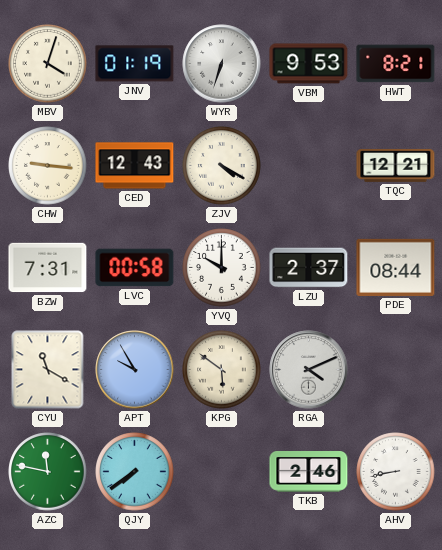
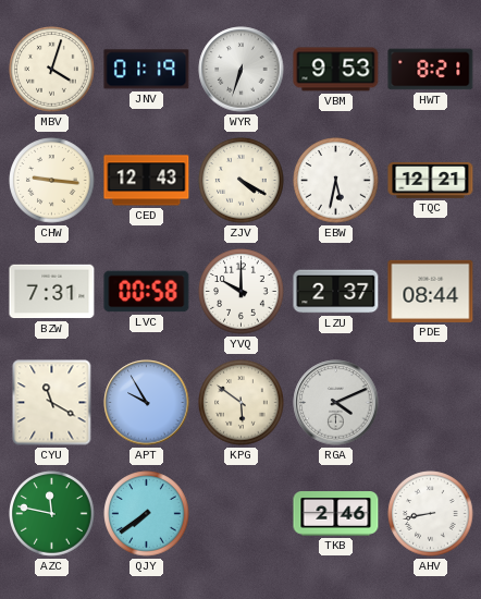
EBW: none -> 5:32
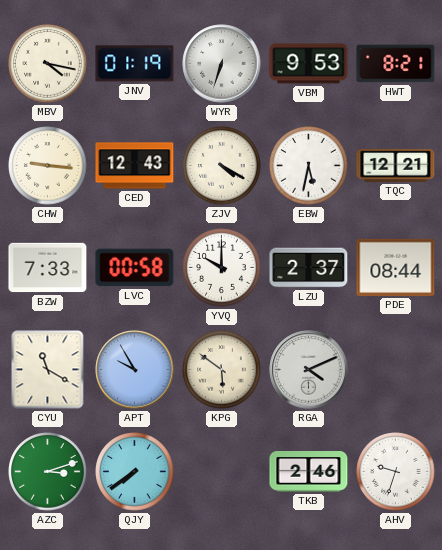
MBV: 4:03 -> 4:17
BZW: 7:31 -> 7:33
AZC: 11:47 -> 3:12
AHV: 8:43 -> 9:33
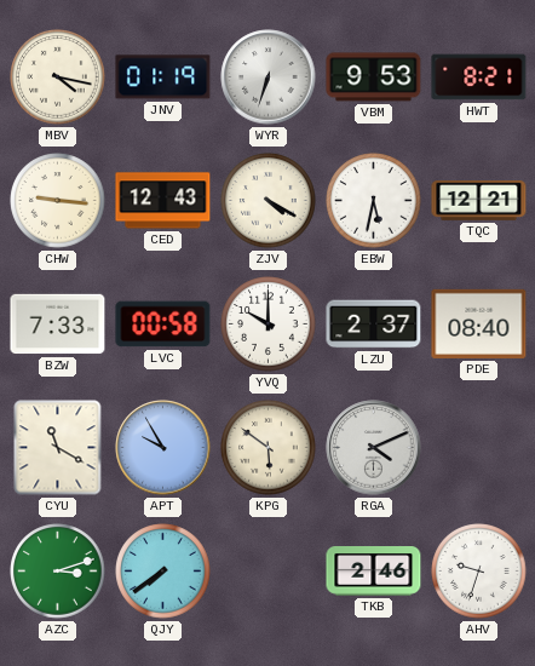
PDE: 08:44 -> 08:40
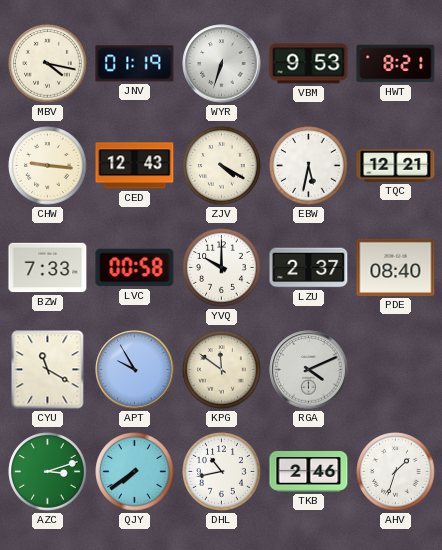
KPG: 5:51 -> 11:51
DHL: none -> 10:43
AHV: 9:33 -> 1:33
